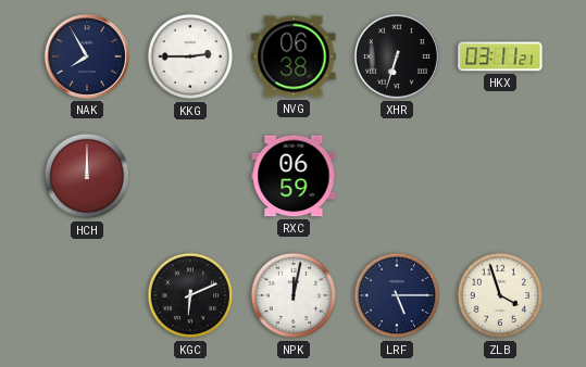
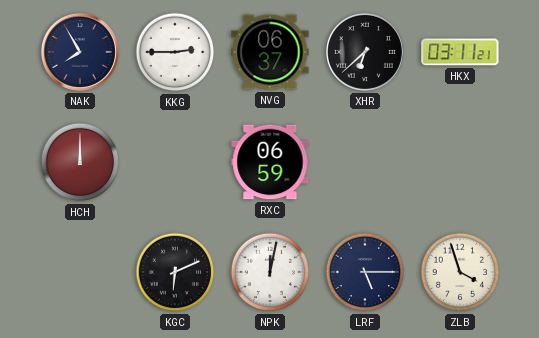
NVG: 06:38 -> 06:37
XHR: 6:33 -> 6:38
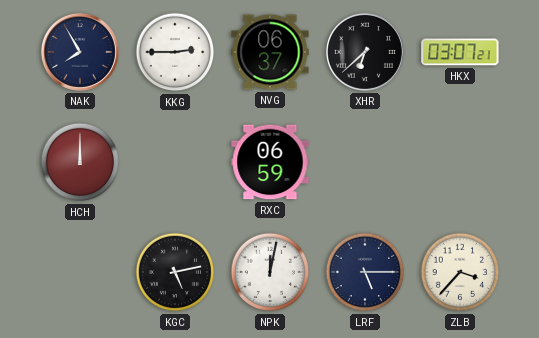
HKX: 03:11 -> 03:07
KGC: 6:11 -> 5:13
ZLB: 3:57 -> 3:37
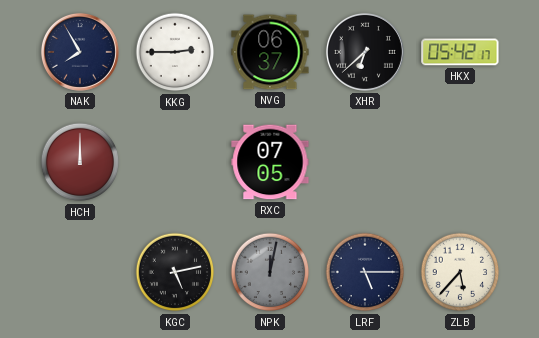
HKX: 03:07 -> 05:42
RXC: 06:59 -> 07:05
NPK dial: white -> grey
ZLB: 3:37 -> 5:37
